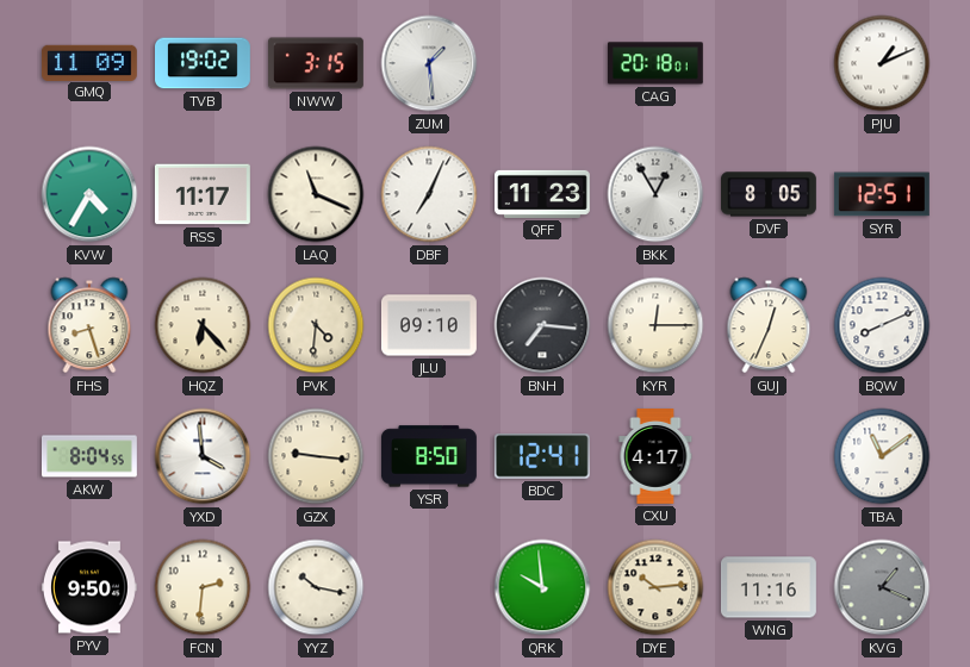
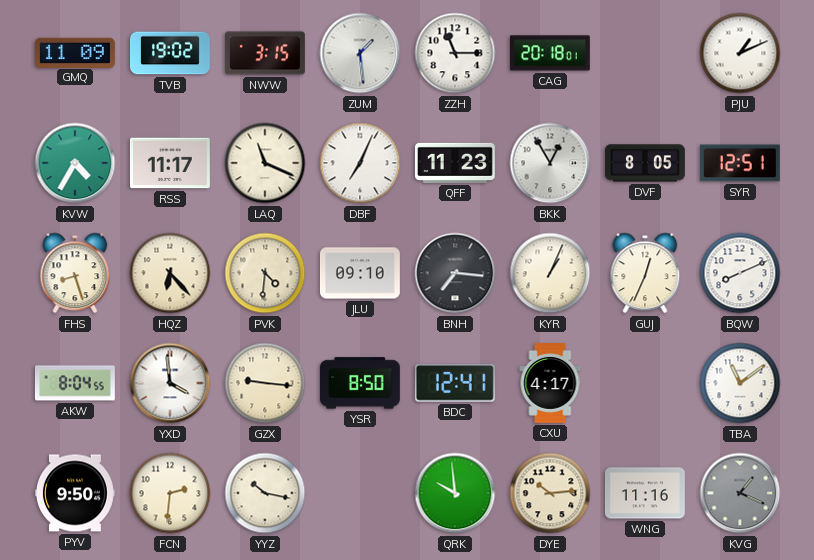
ZZH: none -> 11:15
KYR: 12:15 -> 1:04
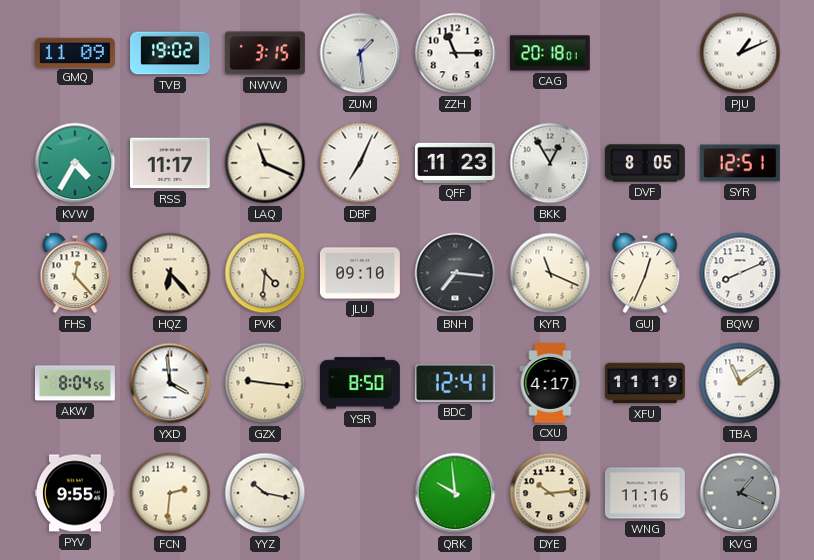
FHS: 8:27 -> 12:23
KYR: 1:04 -> 11:19
XFU: none -> 11:19
PYV: 9:50 -> 9:55
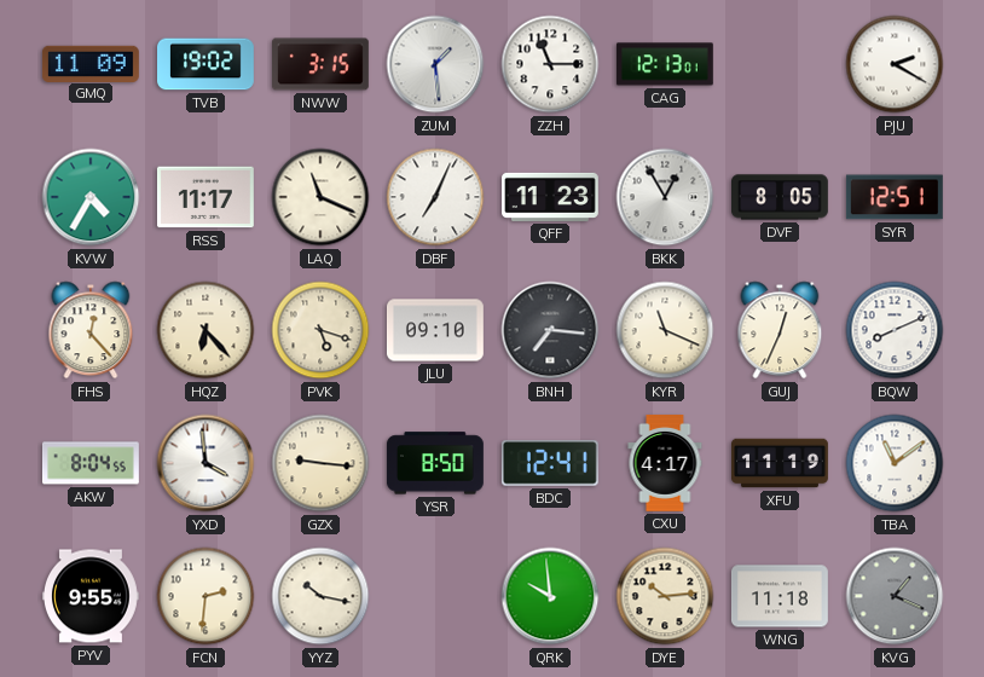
CAG: 20:18 -> 12:13
PJU: 1:11 -> 2:20
PVK: 4:31 -> 5:18
WNG: 11:16 -> 11:18
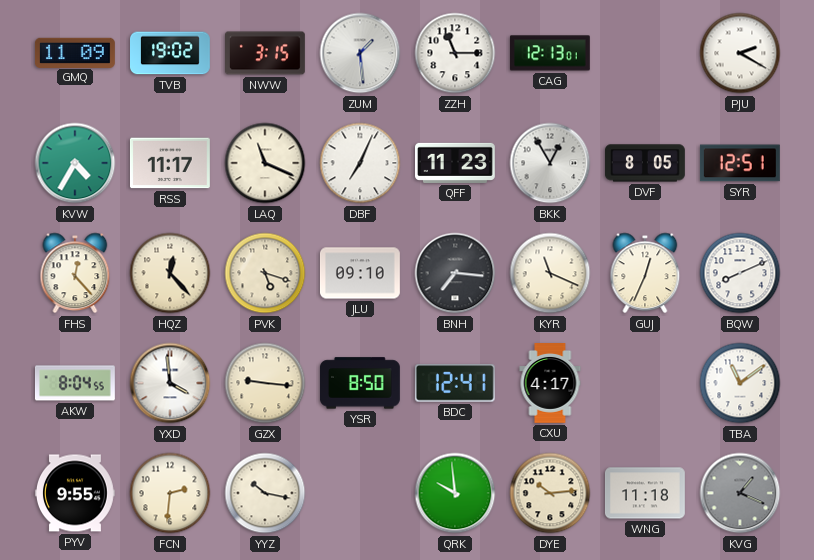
HQZ: 6:23 -> 12:23
XFU: 11:19 -> none
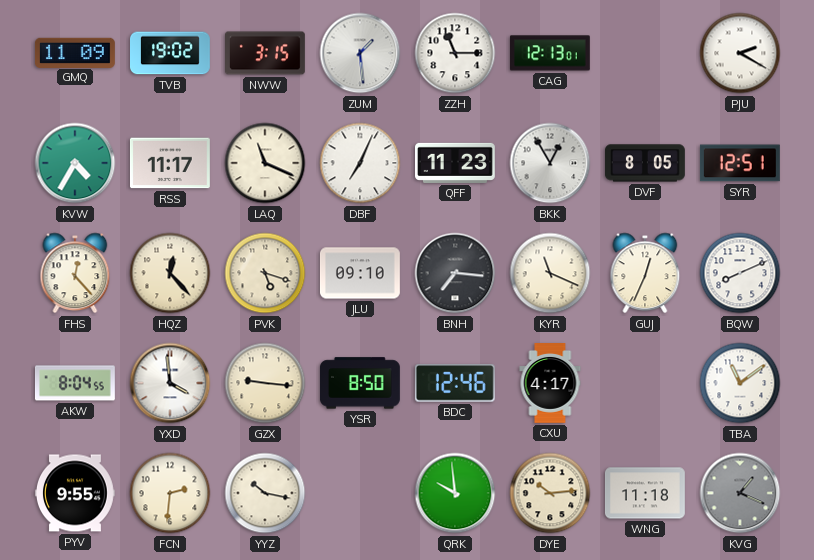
BDC: 12:41 -> 12:46
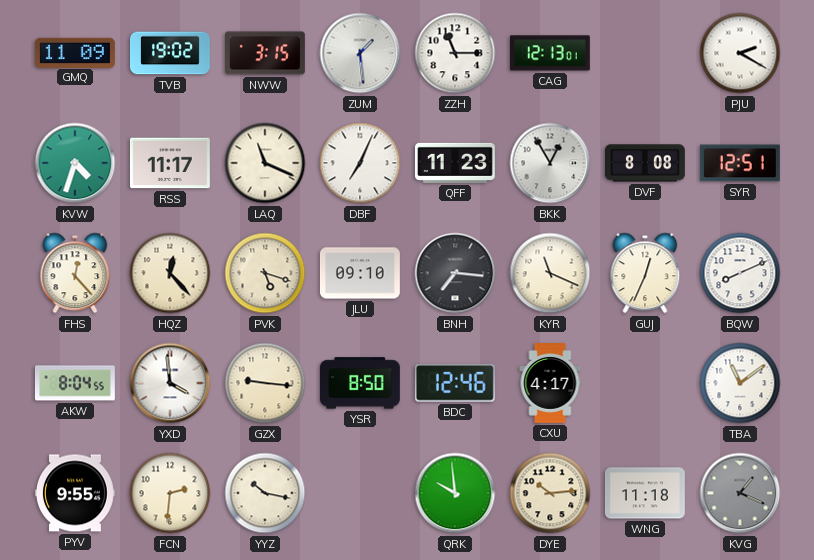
KVW: 4:35 -> 4:33
DVF: 8:05 -> 8:08
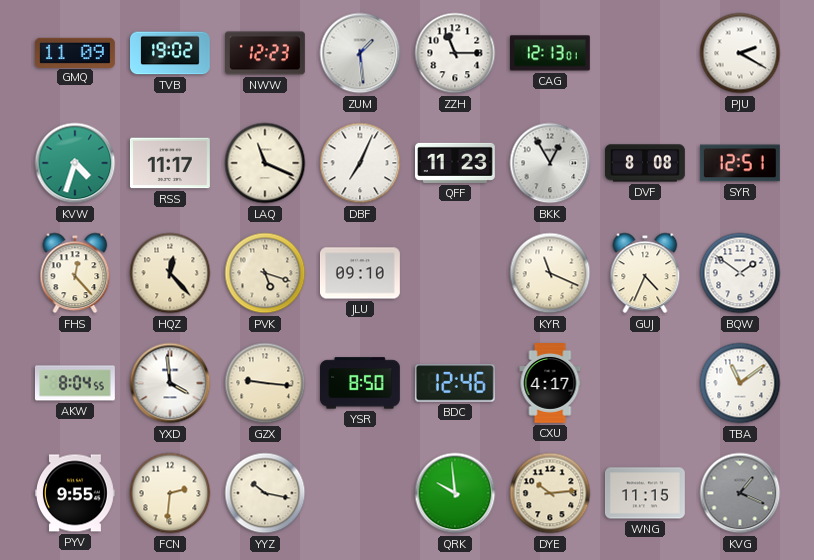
NWW: 3:15 -> 12:23
BNH: 7:16 -> none
GUJ: 12:34 -> 4:34
BQW: 8:11 -> 1:51
WNG: 11:18 -> 11:15
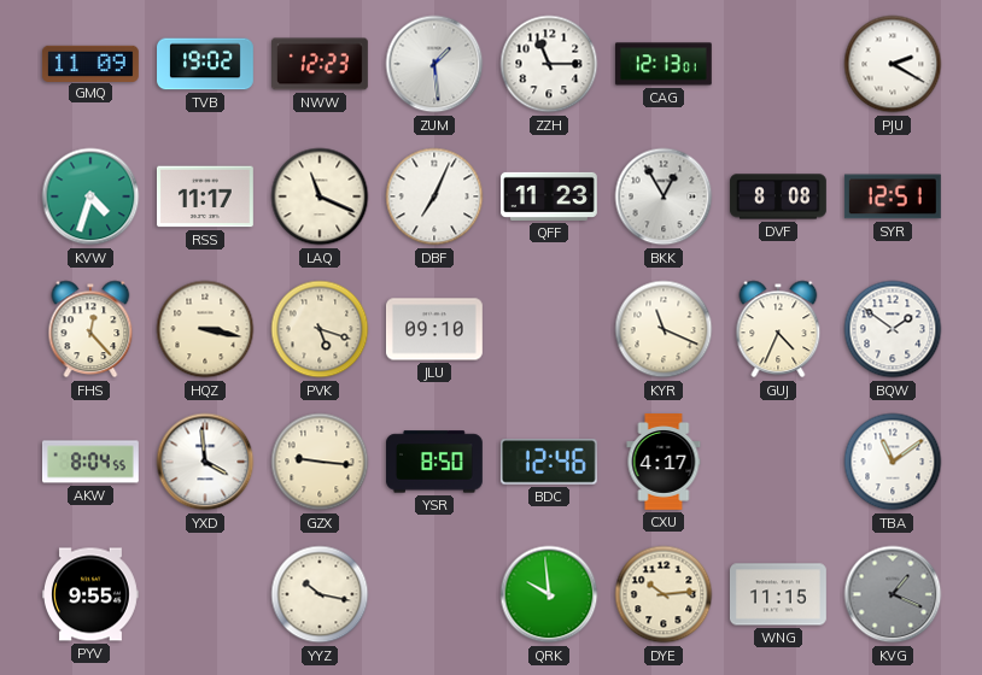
HQZ: 12:23 -> 3:17
FCN: 2:31 -> none
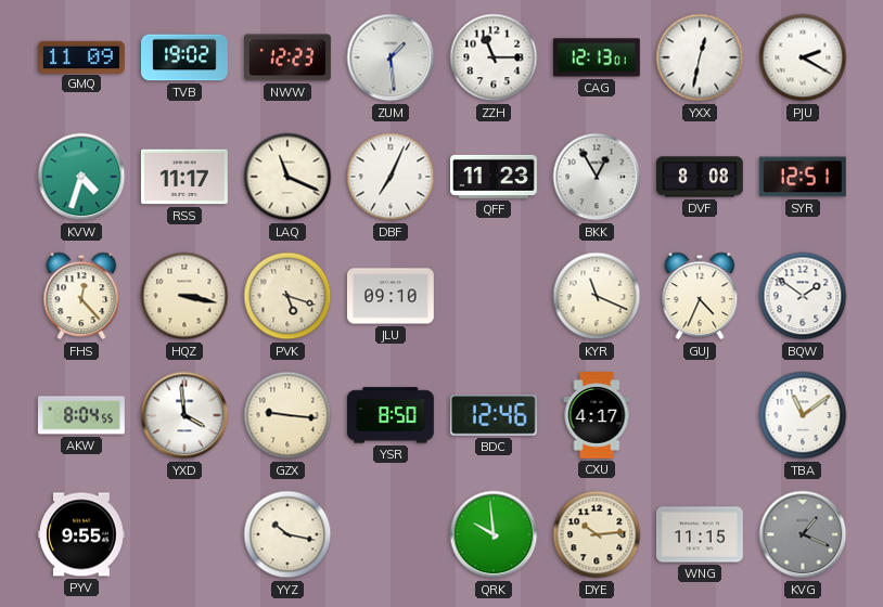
YXX: none -> 12:32
